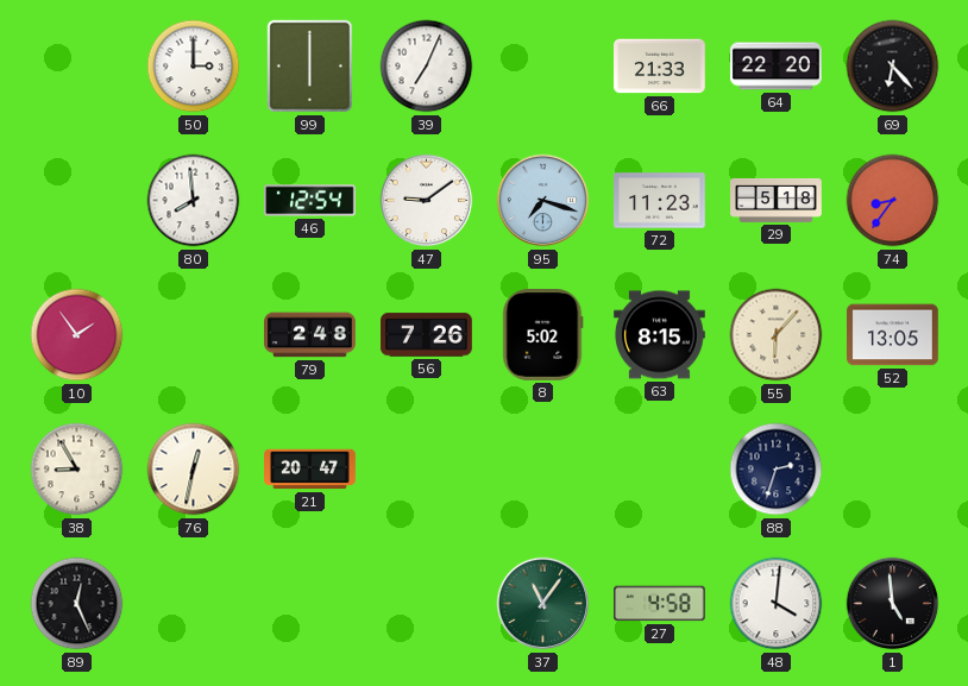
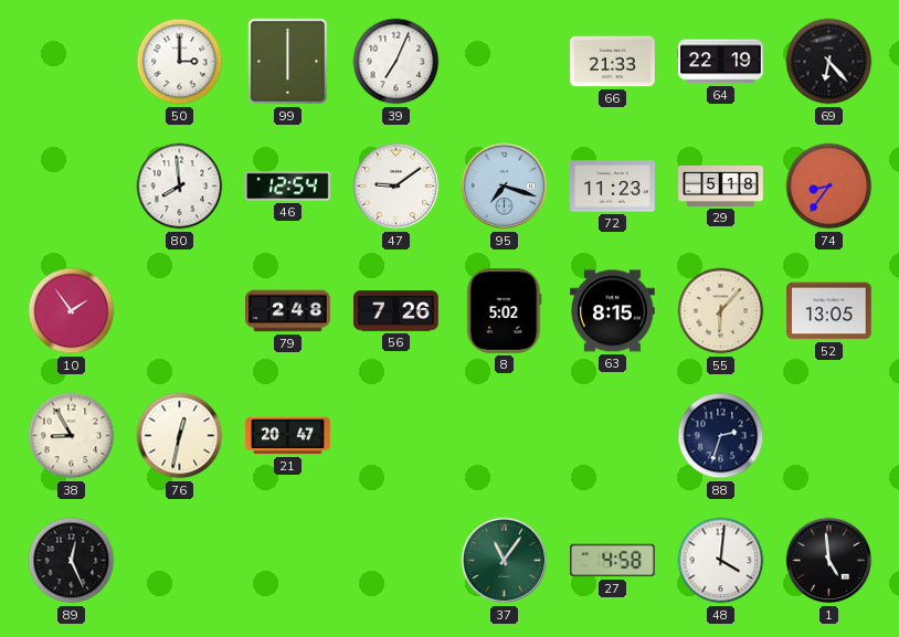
64: 22:20 -> 22:19
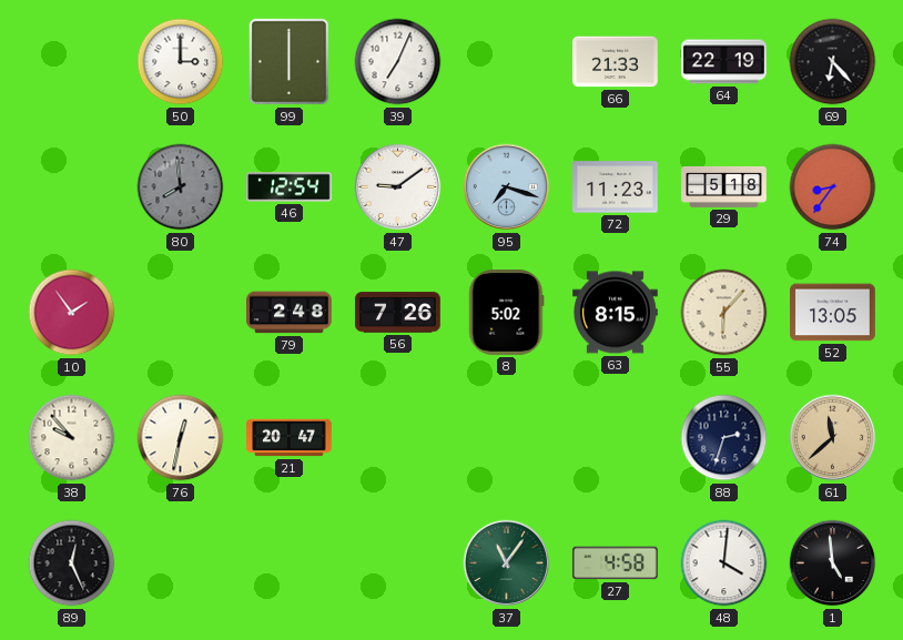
80 dial: white -> grey
38: 8:55 -> 9:53
61: none -> 11:38
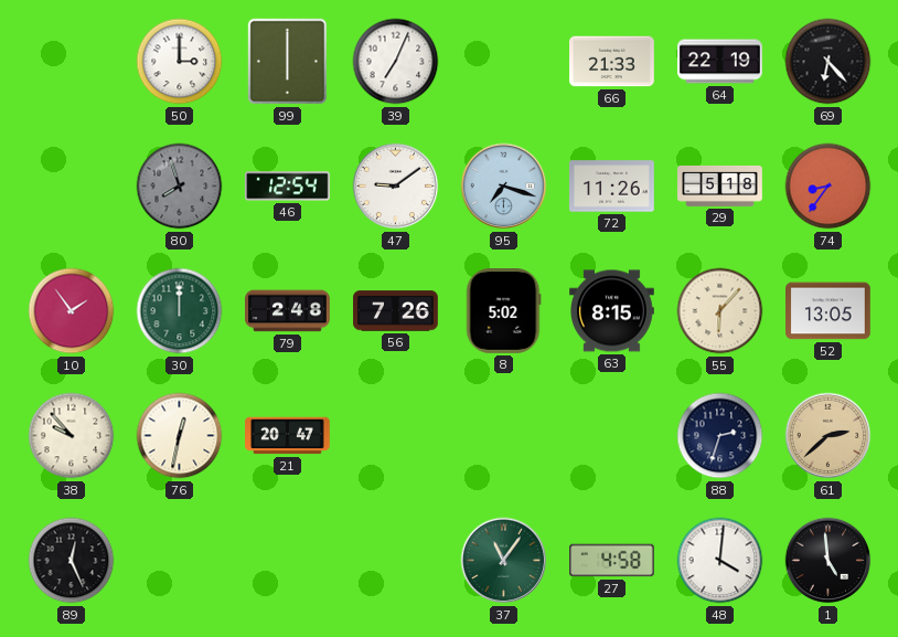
80: 7:59 -> 7:57
72: 11:23 -> 11:26
30: none -> 12:00
61: 11:38 -> 2:38
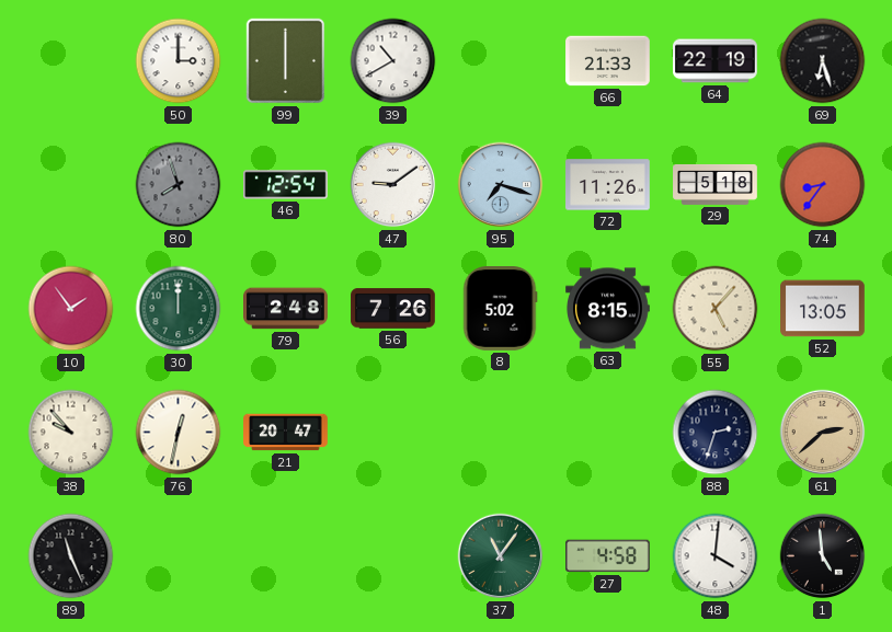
39: 7:04 -> 10:40
69: 6:23 -> 6:27
55: 6:07 -> 5:07
89: 12:26 -> 11:26
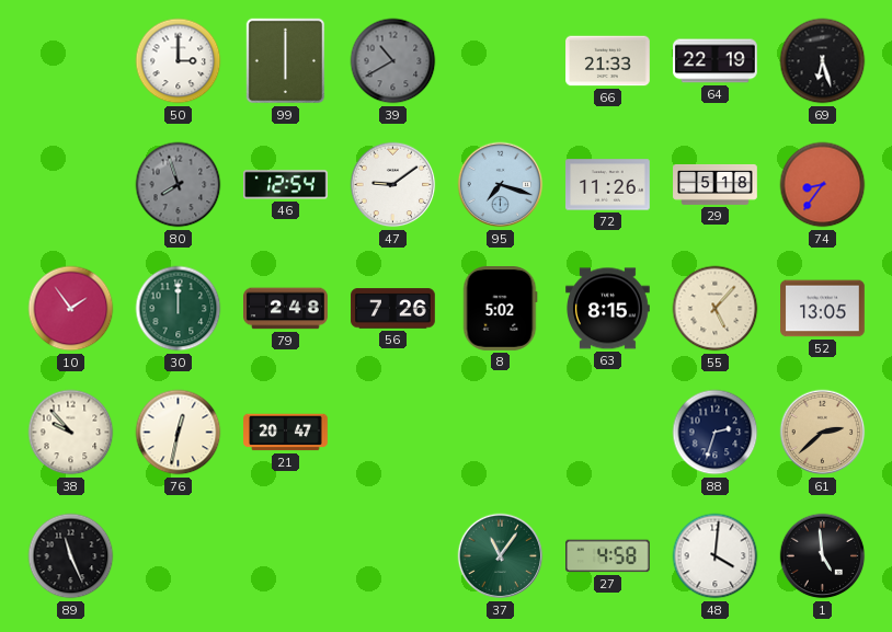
39 dial: white -> grey
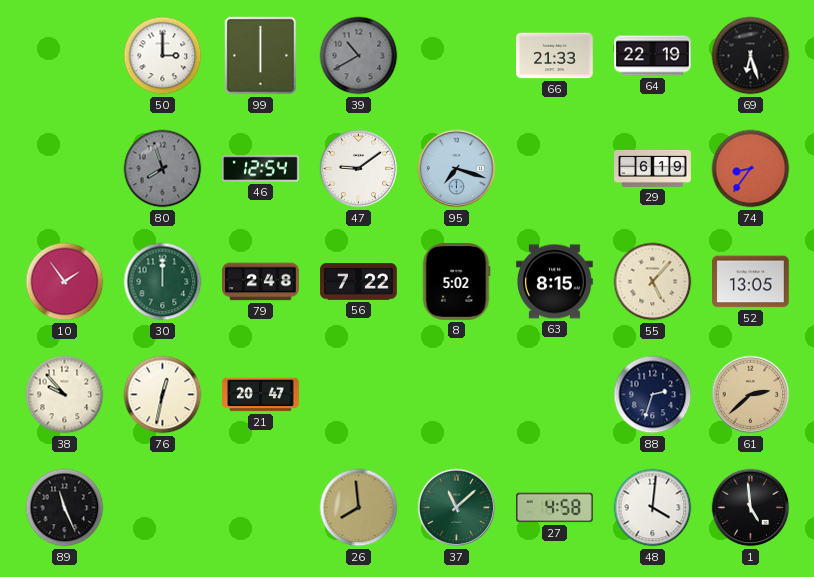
72: 11:26 -> none
29: 5:18 -> 6:19
56: 7:26 -> 7:22
26: none -> 7:59
37: 11:06 -> 11:08
